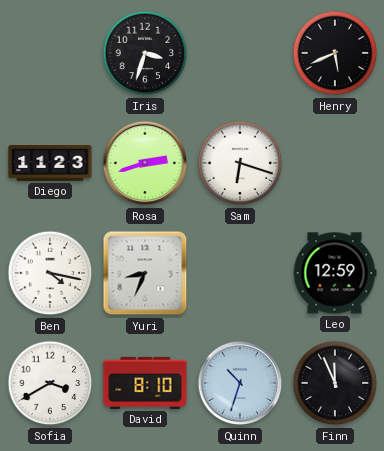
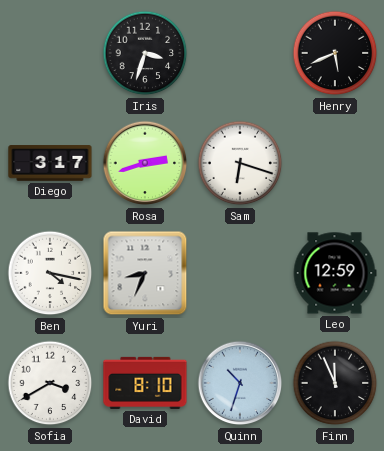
Diego: 11:23 -> 3:17
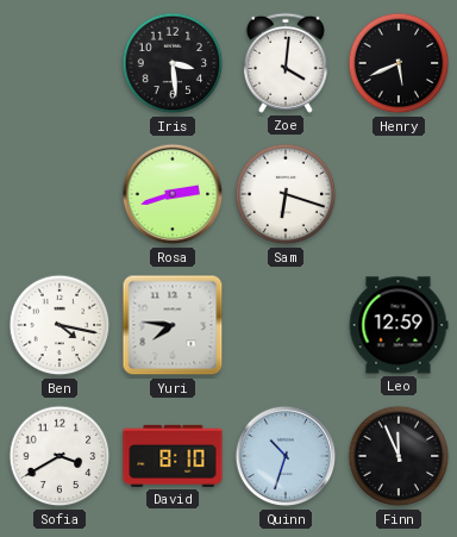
Iris: 3:33 -> 3:29
Zoe: none -> 4:01
Diego: 3:17 -> none
Yuri: 8:34 -> 7:46
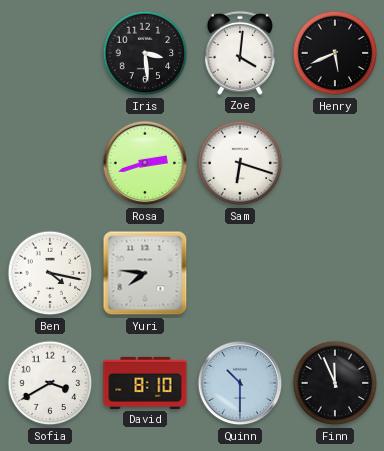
Leo: 12:59 -> none
Quinn: 10:33 -> 10:30
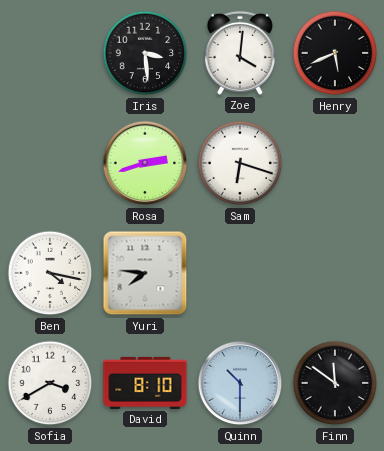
Finn: 11:56 -> 11:51
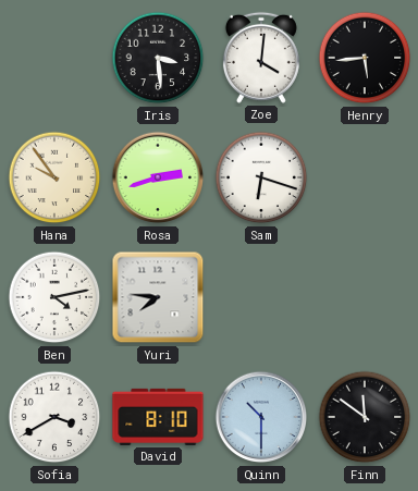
Henry: 5:41 -> 5:44
Hana: none -> 9:54
Ben: 4:17 -> 4:13
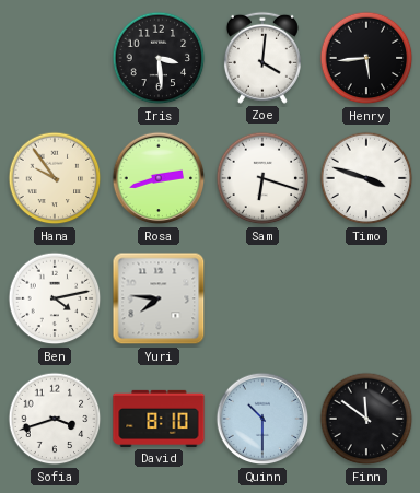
Timo: none -> 3:48
Sofia: 3:40 -> 3:42
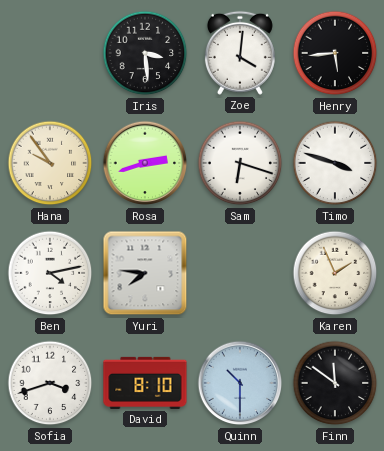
Karen: none -> 1:56
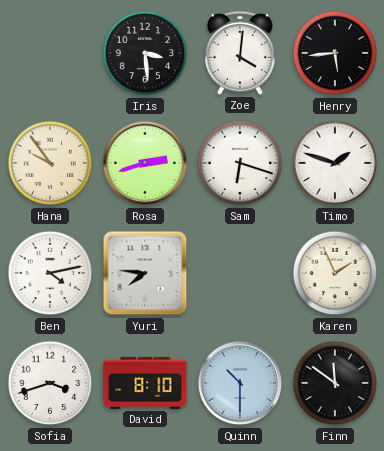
Timo: 3:48 -> 1:48
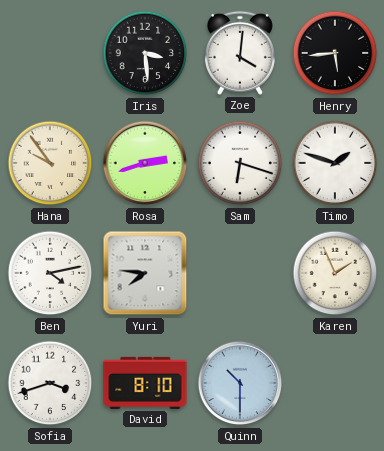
Finn: 11:51 -> none
